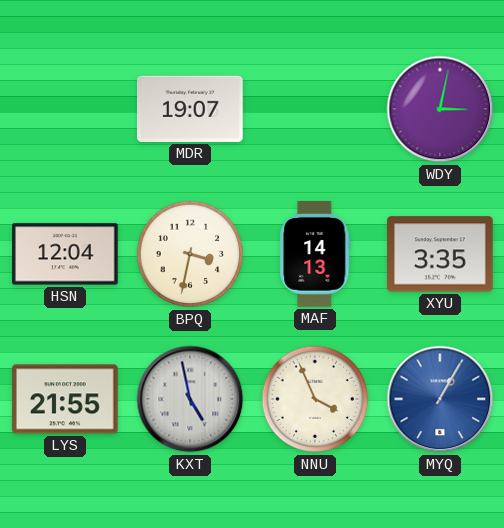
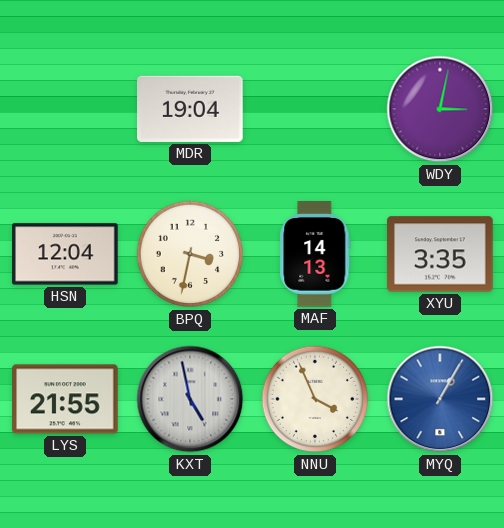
MDR: 19:07 -> 19:04
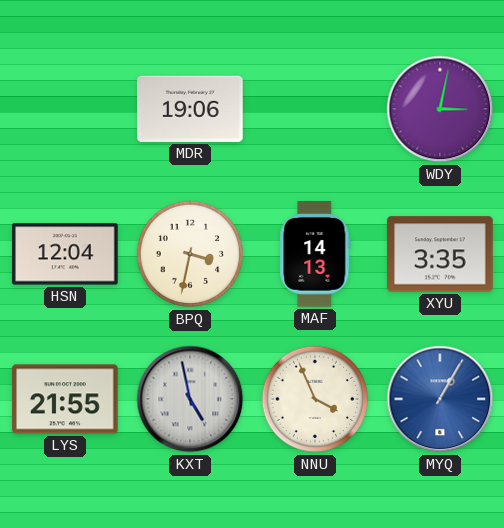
MDR: 19:04 -> 19:06
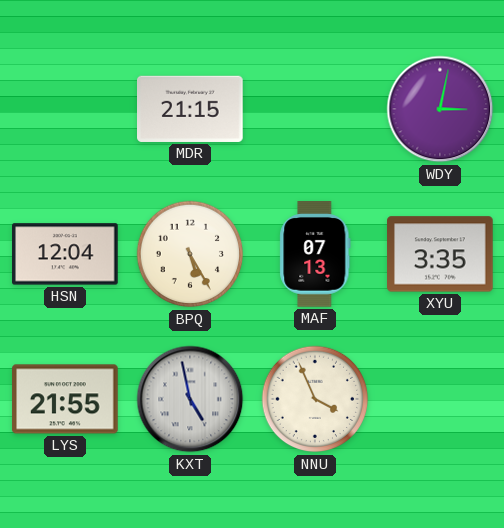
MDR: 19:06 -> 21:15
BPQ: 3:32 -> 5:25
MAF: 14:13 -> 07:13
MYQ: 1:05 -> none
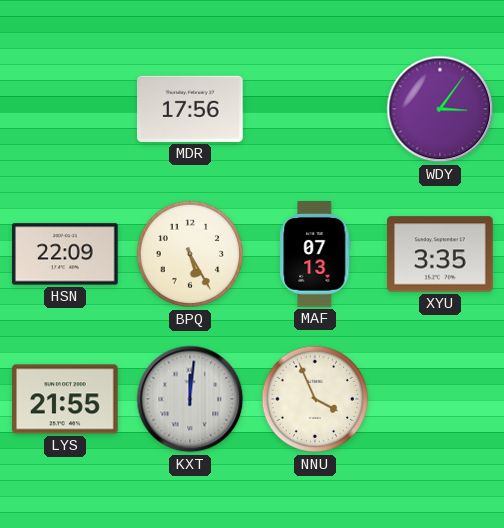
MDR: 21:15 -> 17:56
WDY: 3:02 -> 3:06
HSN: 12:04 -> 22:09
KXT: 4:58 -> 12:01
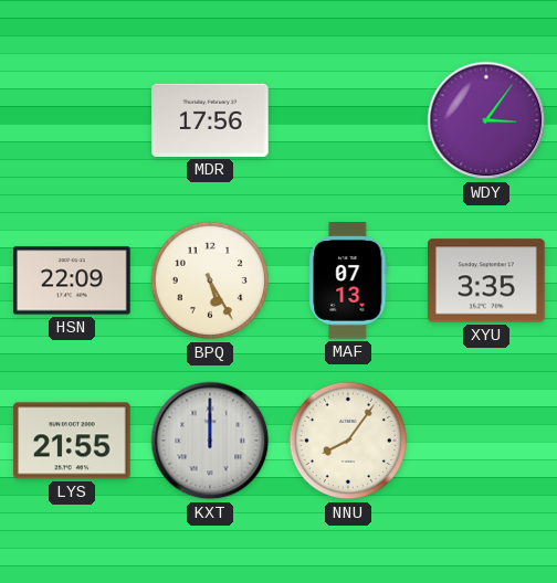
KXT: 12:01 -> 12:00
NNU: 3:56 -> 8:06
